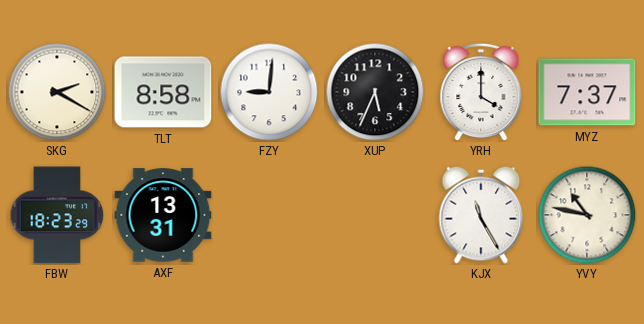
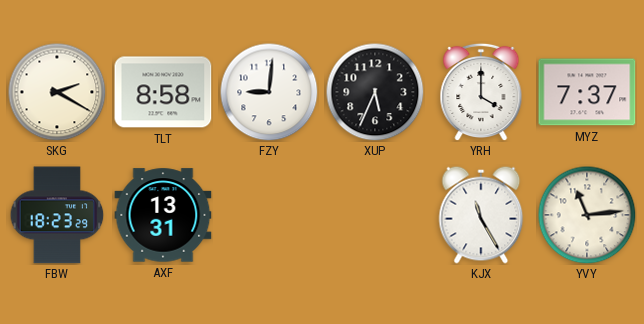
YVY: 10:47 -> 11:14
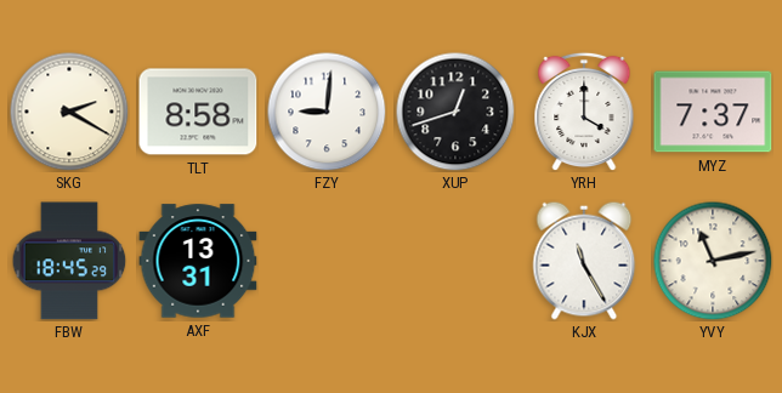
XUP: 5:34 -> 12:42
FBW: 18:23 -> 18:45
YVY: 11:14 -> 11:13
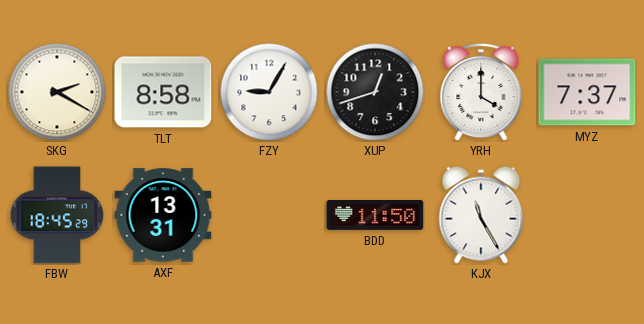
FZY: 9:01 -> 9:05
BDD: none -> 11:50
YVY: 11:13 -> none
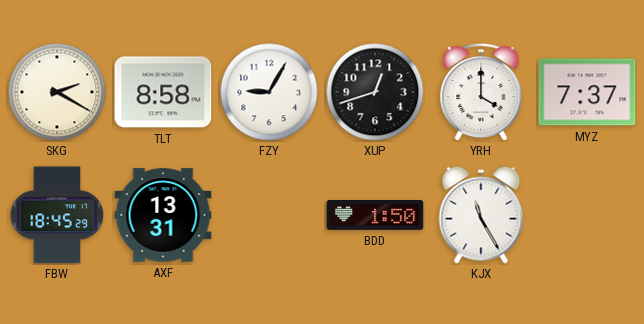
BDD: 11:50 -> 1:50
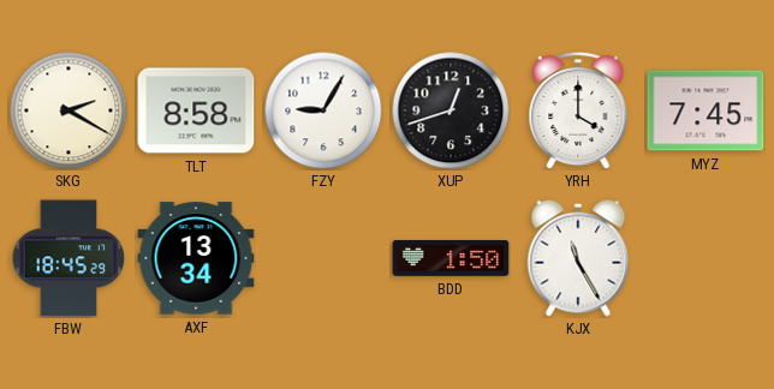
MYZ: 7:37 -> 7:45
AXF: 13:31 -> 13:34
